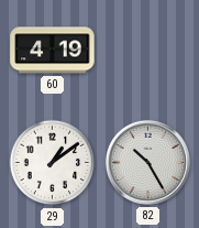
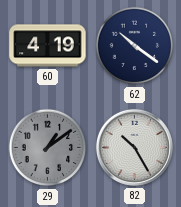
62: none -> 10:21
29 dial: white -> grey
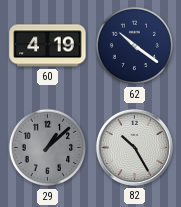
29: 1:09 -> 1:08
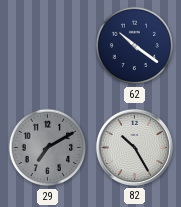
60: 4:19 -> none
29: 1:08 -> 7:10
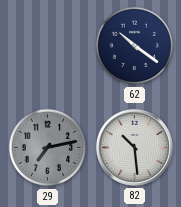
29: 7:10 -> 7:13
82: 10:25 -> 10:29
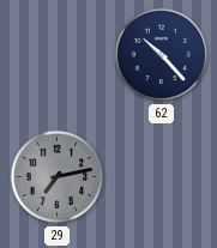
62: 10:21 -> 10:23
82: 10:29 -> none
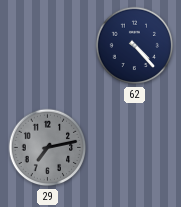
62: 10:23 -> 4:23
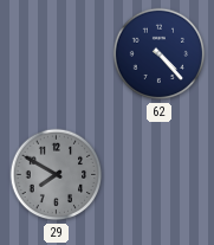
29: 7:13 -> 7:50
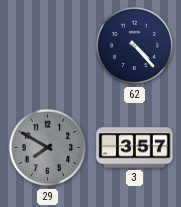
3: none -> 3:57
